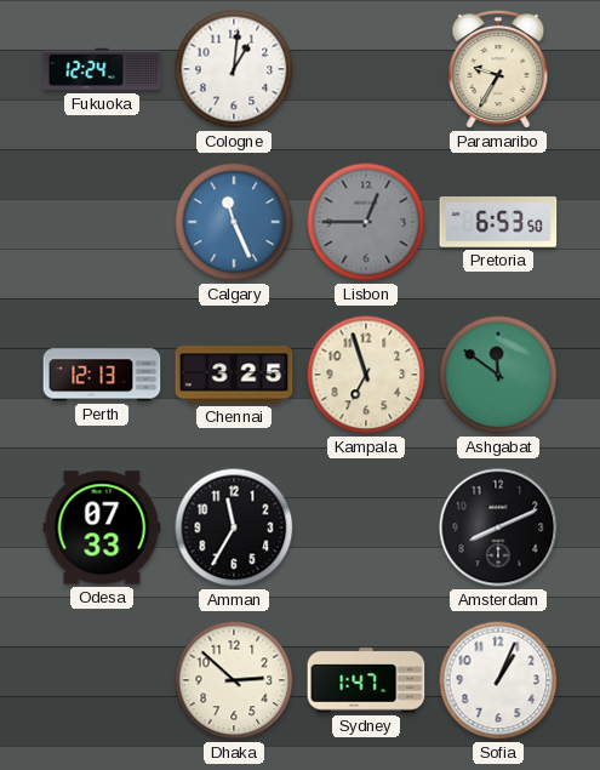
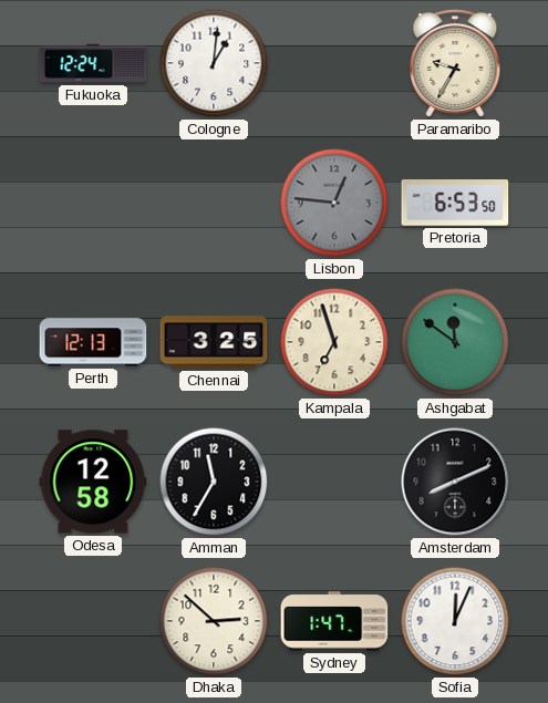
Calgary: 11:26 -> none
Lisbon: 12:45 -> 12:46
Odesa: 07:33 -> 12:58
Sofia: 1:04 -> 12:04
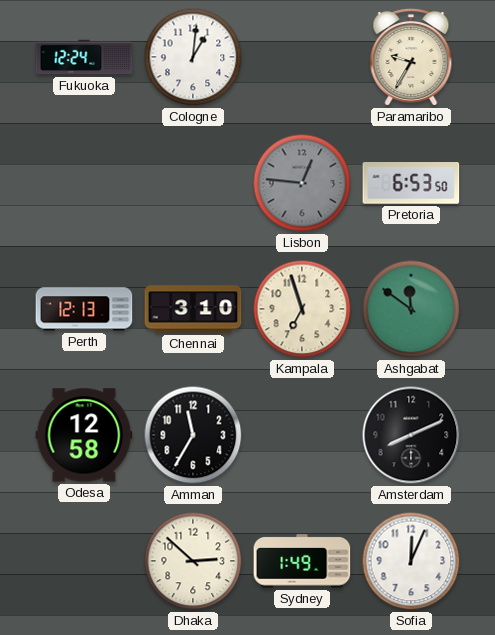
Chennai: 3:25 -> 3:10
Sydney: 1:47 -> 1:49
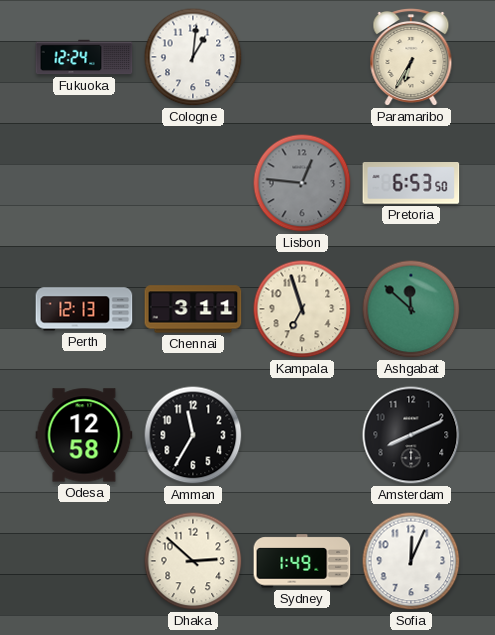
Paramaribo: 9:35 -> 6:35
Chennai: 3:10 -> 3:11
Ashgabat: 11:51 -> 11:52
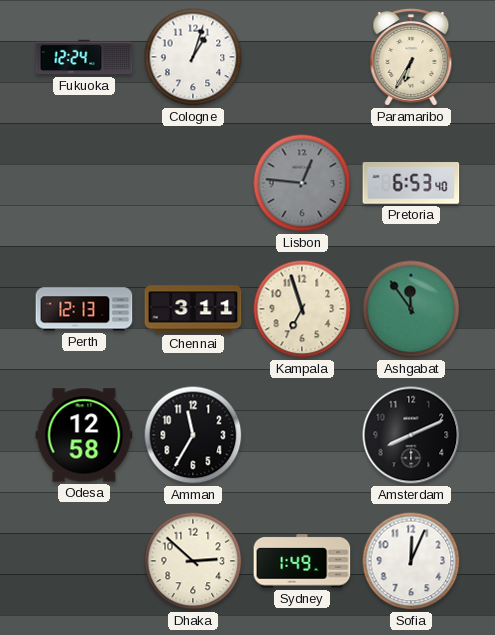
Cologne: 1:01 -> 1:03
Pretoria: 6:53:50 -> 6:53:40
Ashgabat: 11:52 -> 11:54
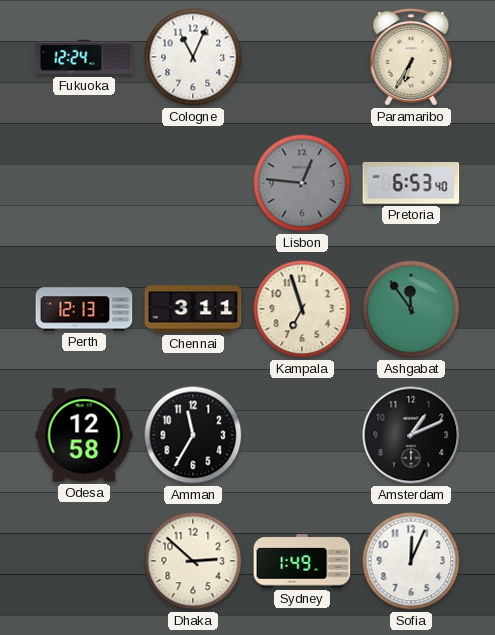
Cologne: 1:03 -> 11:04
Amsterdam: 8:11 -> 1:11
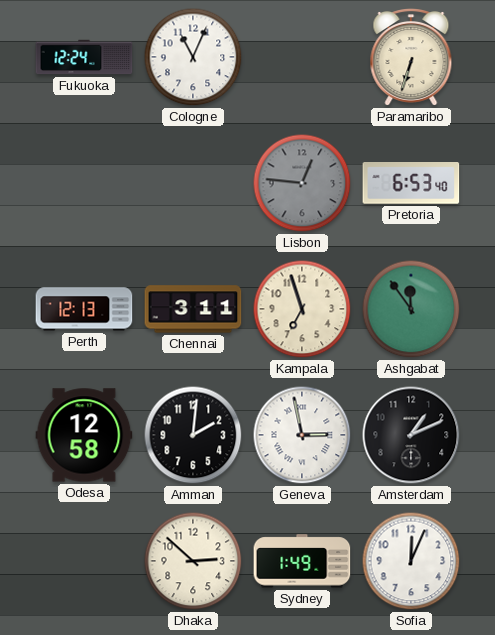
Paramaribo: 6:35 -> 6:33
Amman: 11:35 -> 2:01
Geneva: none -> 2:58
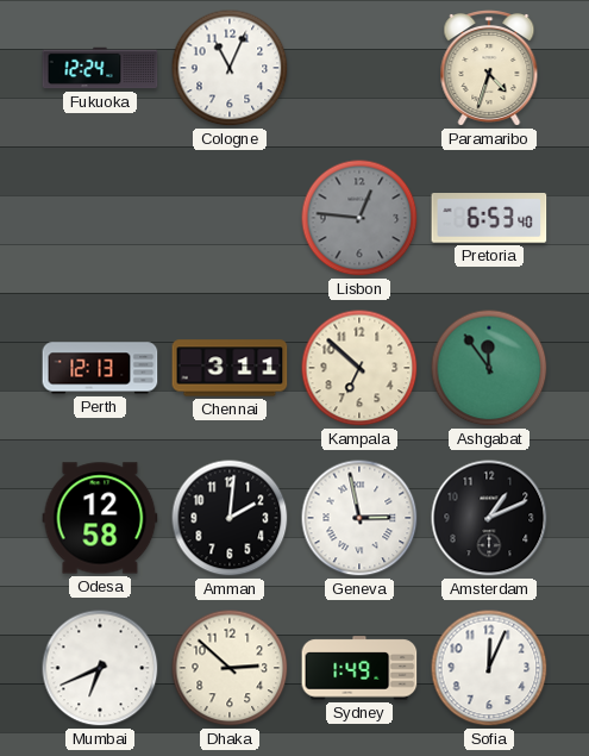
Paramaribo: 6:33 -> 4:33
Kampala: 6:57 -> 6:52
Mumbai: none -> 6:41
